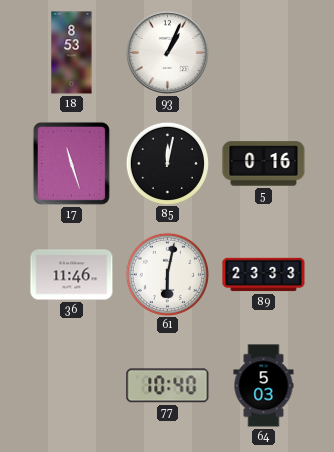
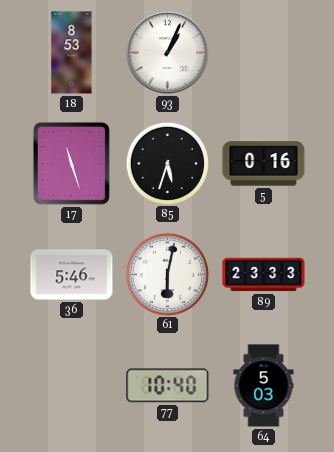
85: 12:02 -> 5:33
36: 11:46 -> 5:46
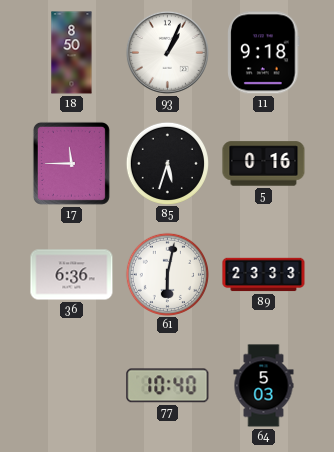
18: 8:53 -> 8:50
11: none -> 9:18
17: 11:27 -> 11:45
36: 5:46 -> 6:36
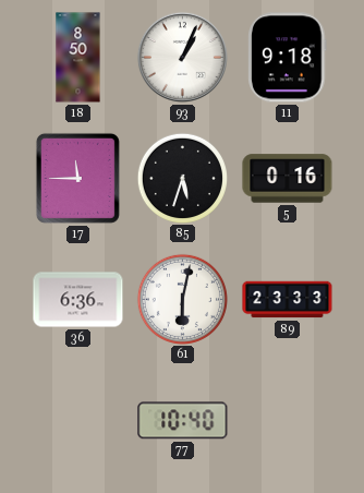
64: 5:03 -> none
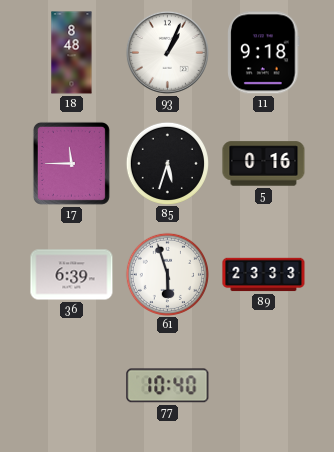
18: 8:50 -> 8:48
36: 6:36 -> 6:39
61: 6:02 -> 5:57
